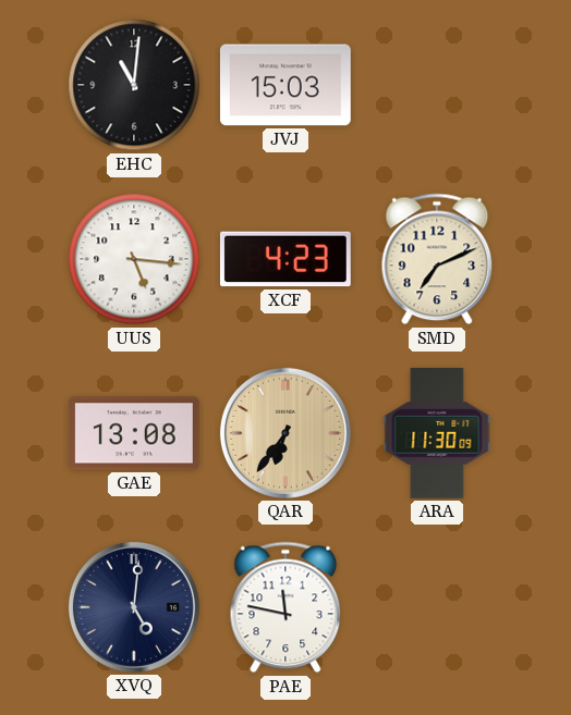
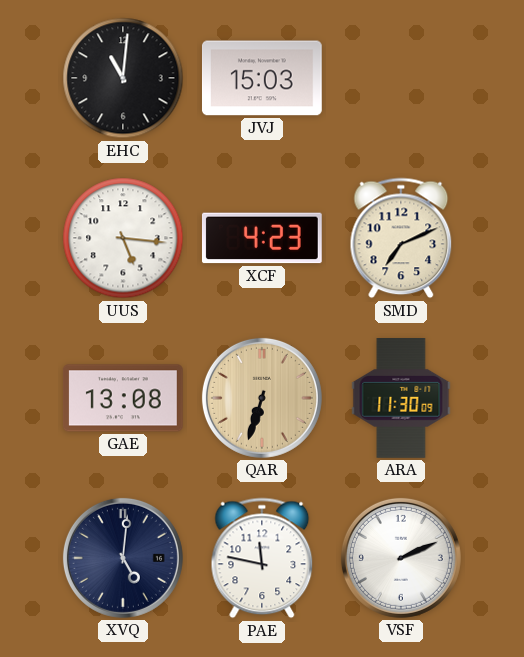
QAR: 6:36 -> 6:33
VSF: none -> 2:11
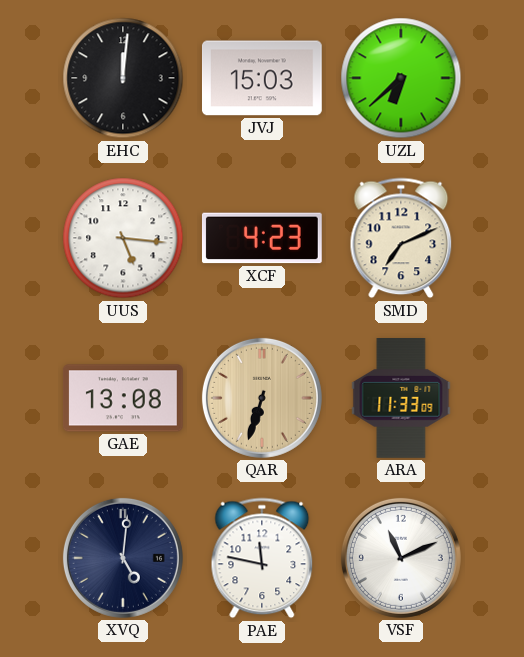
EHC: 11:01 -> 12:01
UZL: none -> 6:38
ARA: 11:30 -> 11:33
VSF: 2:11 -> 11:11
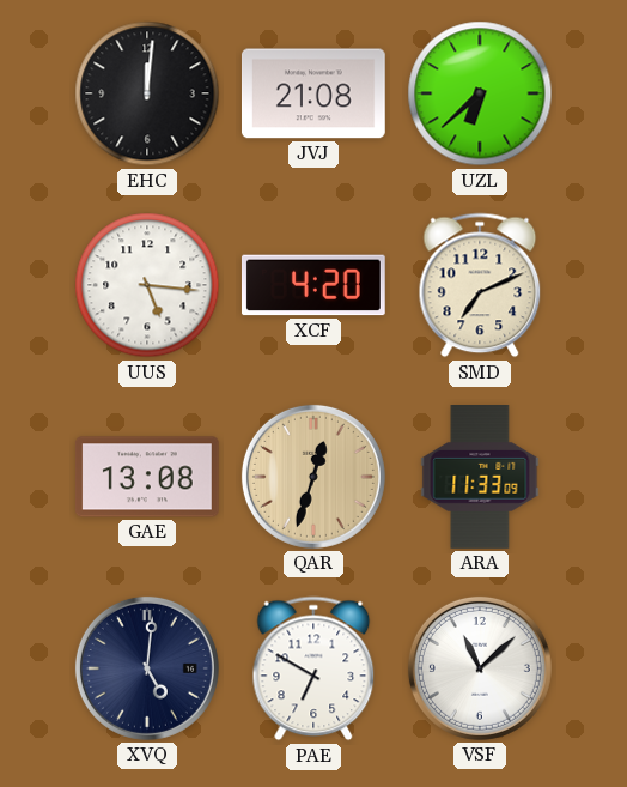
JVJ: 15:03 -> 21:08
XCF: 4:23 -> 4:20
QAR: 6:33 -> 12:33
PAE: 11:47 -> 6:50
VSF: 11:11 -> 11:08
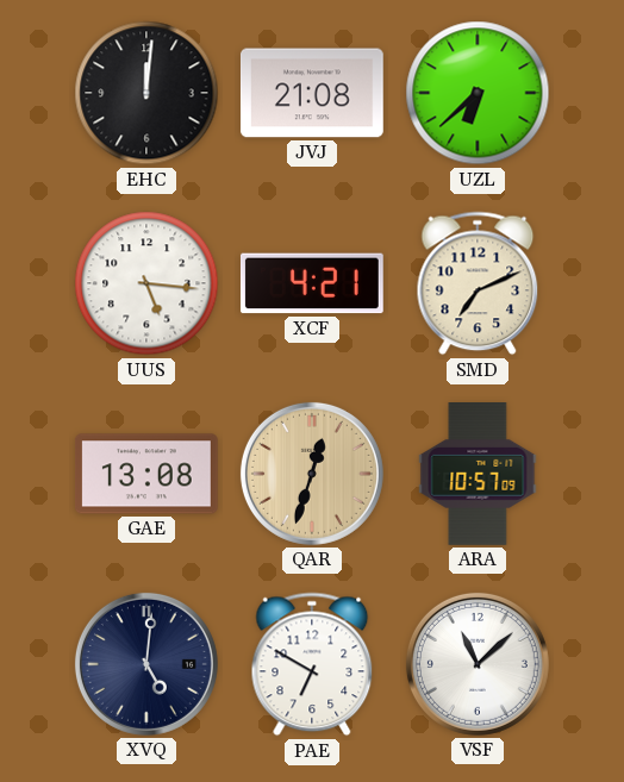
XCF: 4:20 -> 4:21
ARA: 11:33 -> 10:57
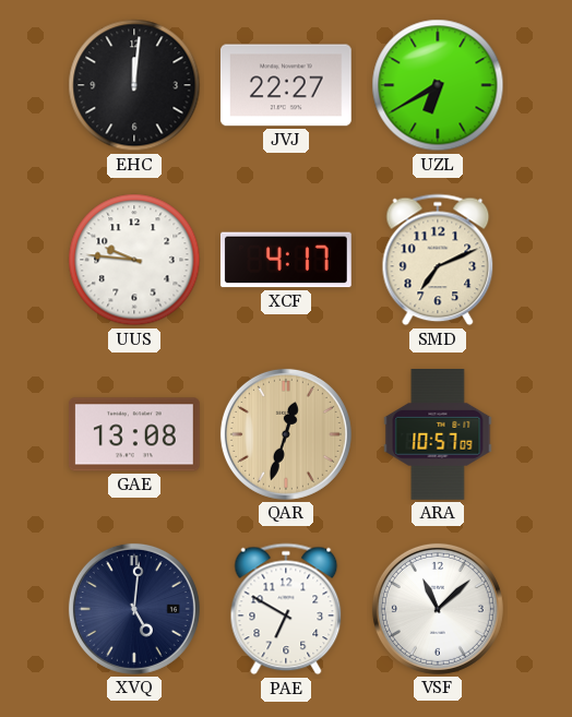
JVJ: 21:08 -> 22:27
UZL: 6:38 -> 6:40
UUS: 5:16 -> 9:46
XCF: 4:21 -> 4:17
